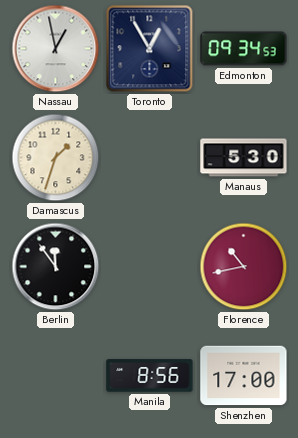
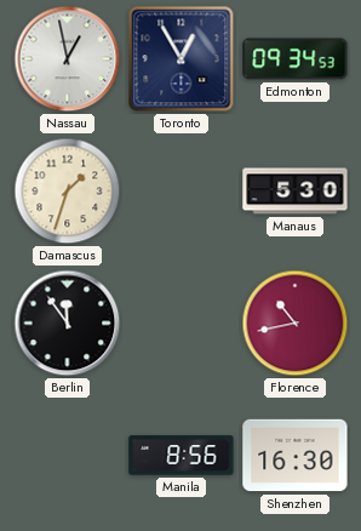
Shenzhen: 17:00 -> 16:30
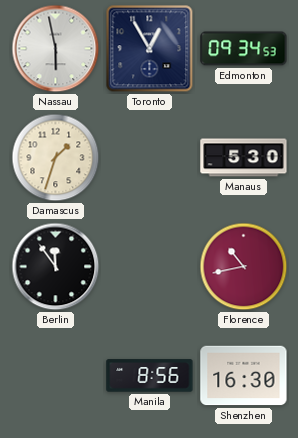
Nassau: 12:58 -> 5:58
